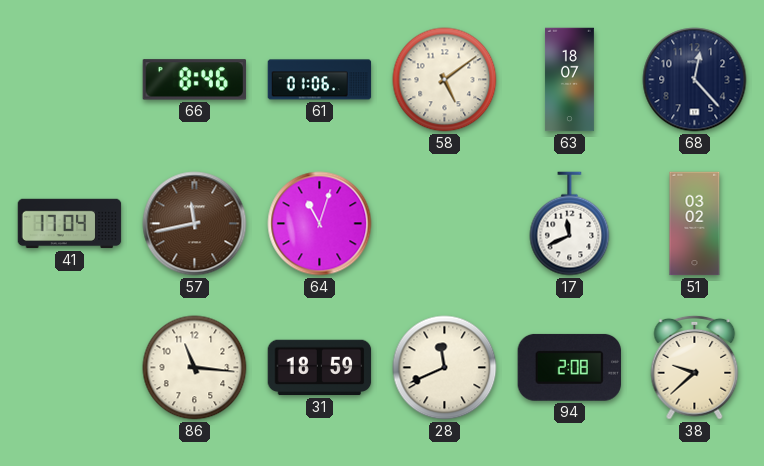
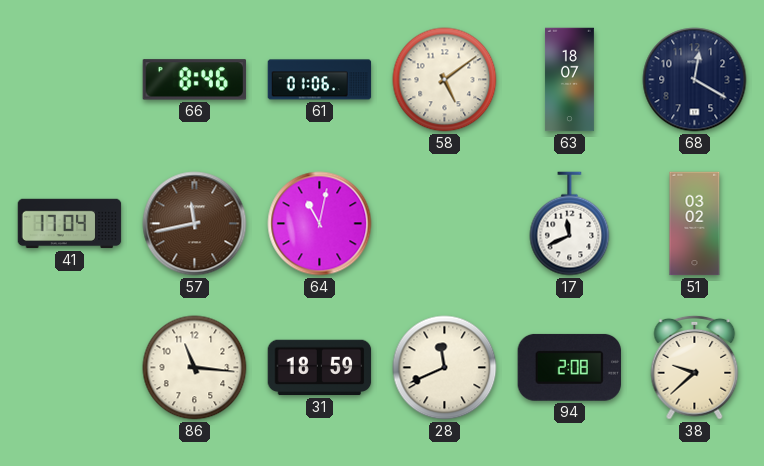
68: 12:23 -> 12:20
64: 11:03 -> 11:02
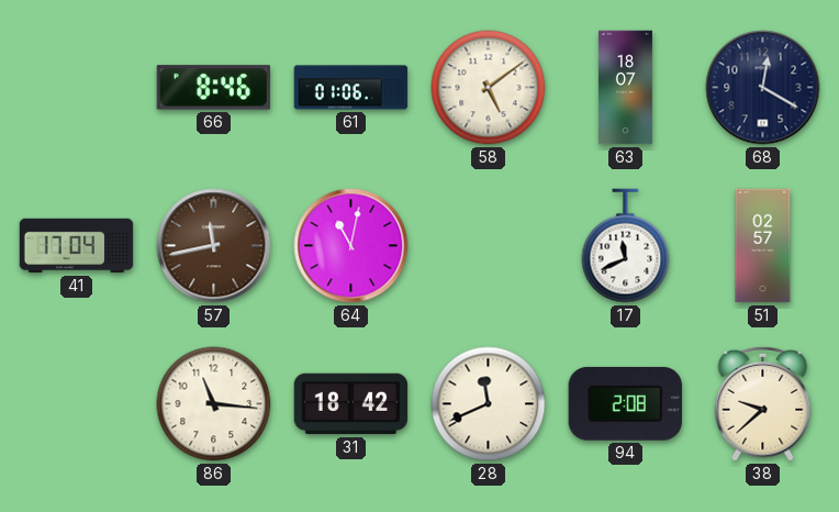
51: 03:02 -> 02:57
31: 18:59 -> 18:42
